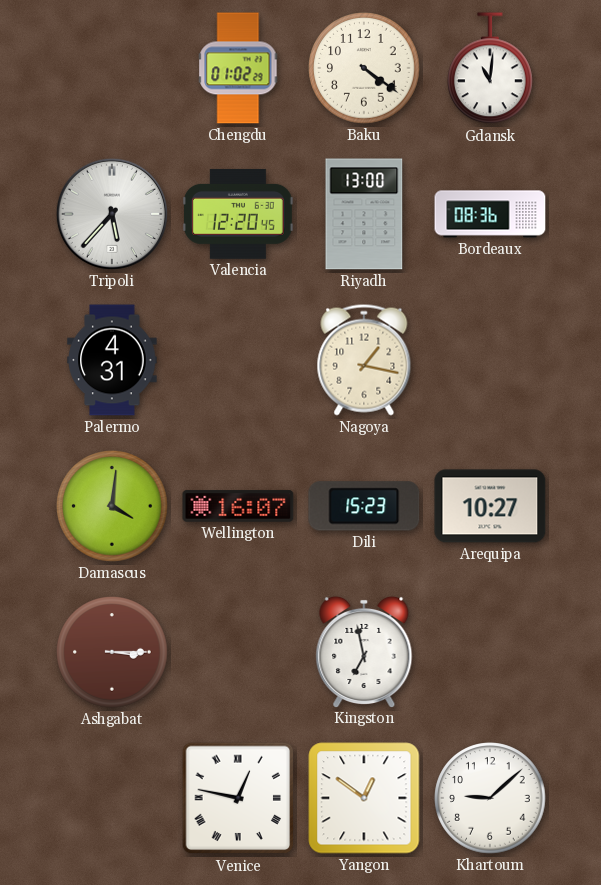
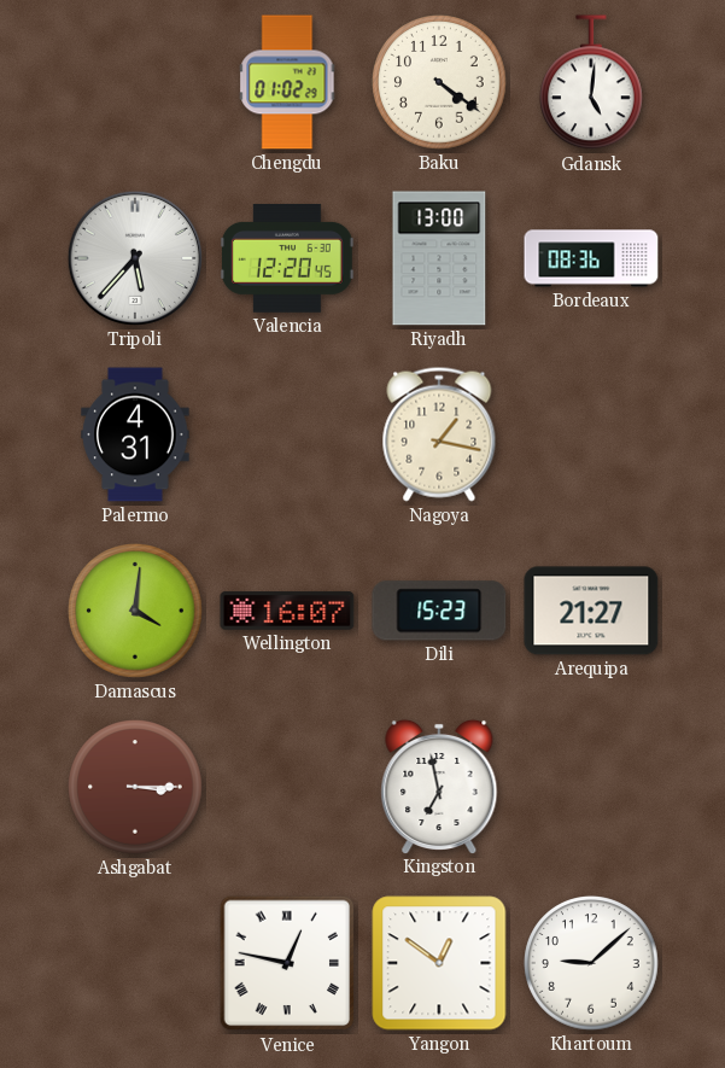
Gdansk: 11:01 -> 5:01
Arequipa: 10:27 -> 21:27
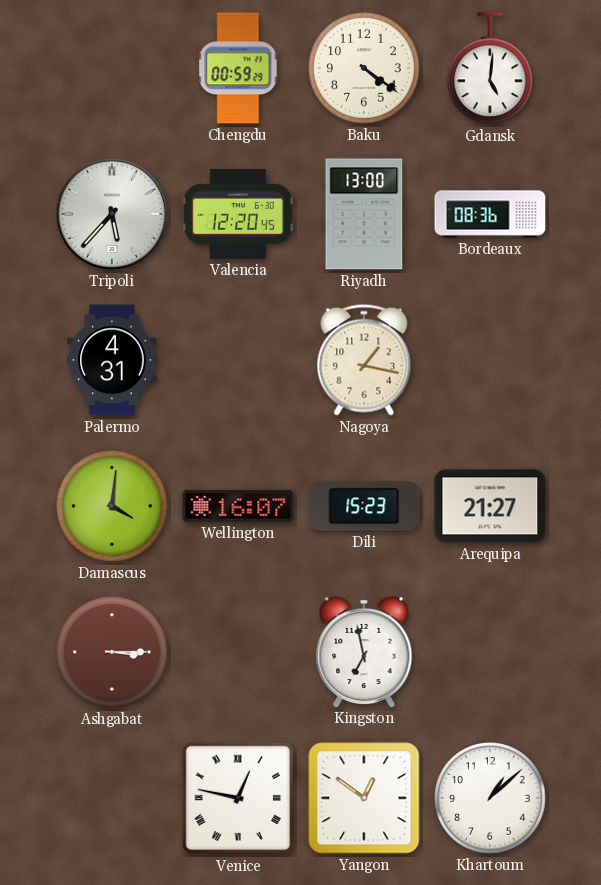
Chengdu: 01:02 -> 00:59
Khartoum: 9:08 -> 1:08
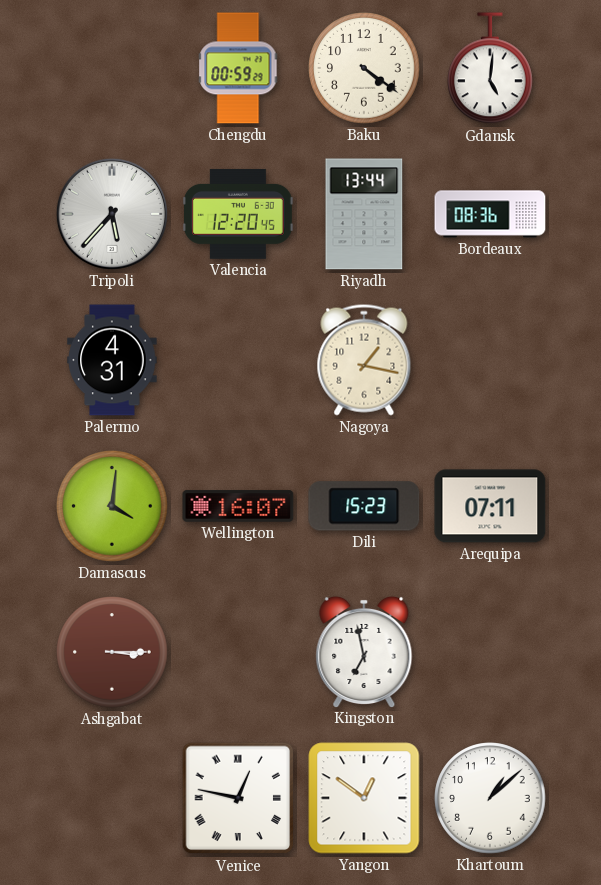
Riyadh: 13:00 -> 13:44
Arequipa: 21:27 -> 07:11
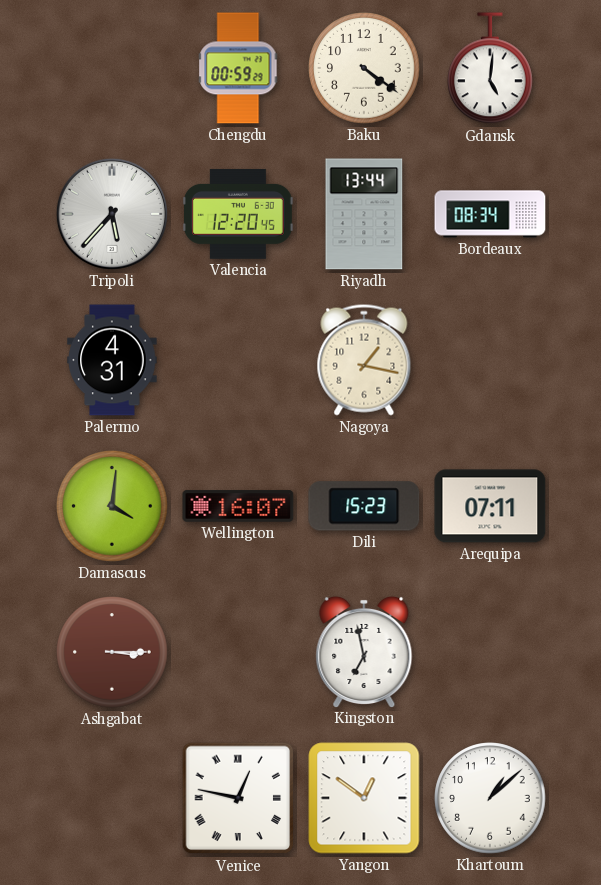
Bordeaux: 08:36 -> 08:34
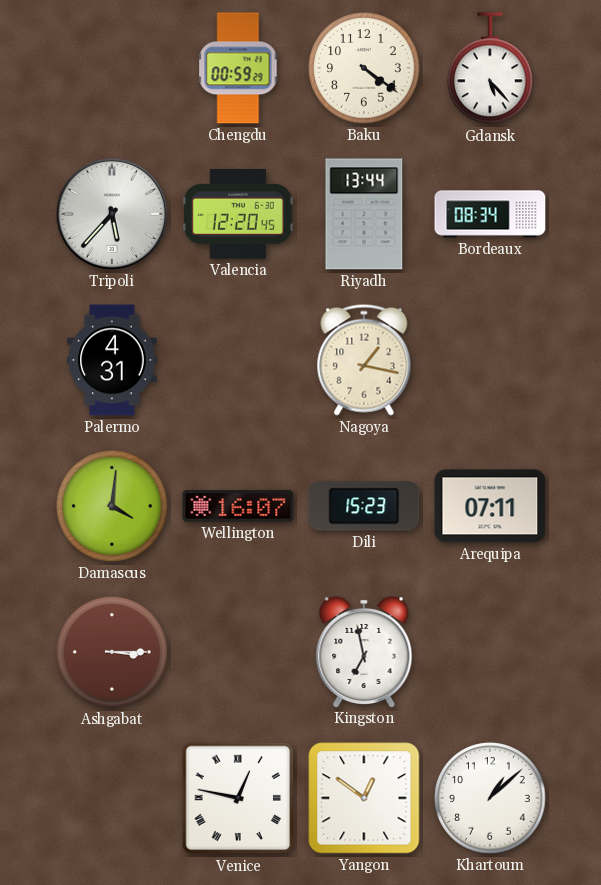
Gdansk: 5:01 -> 5:23
